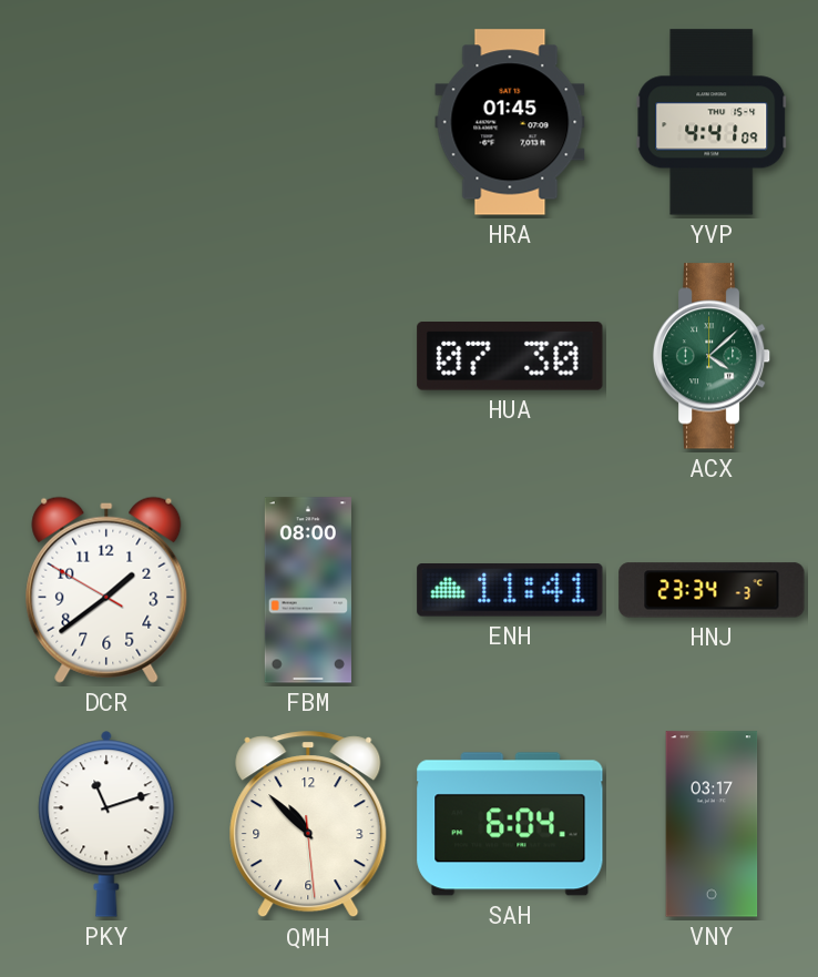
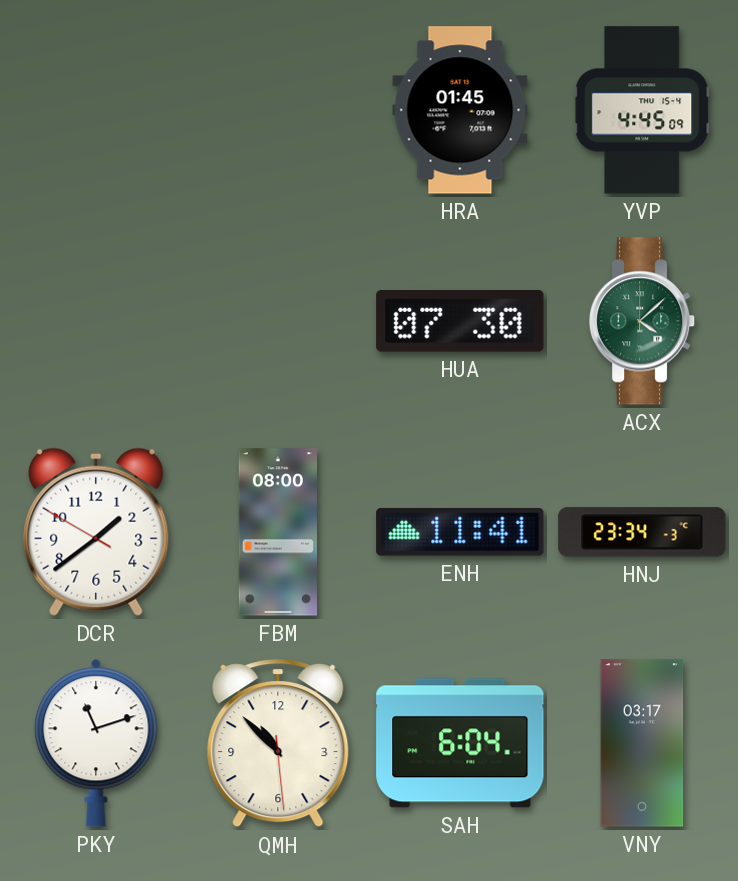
YVP: 4:41 -> 4:45
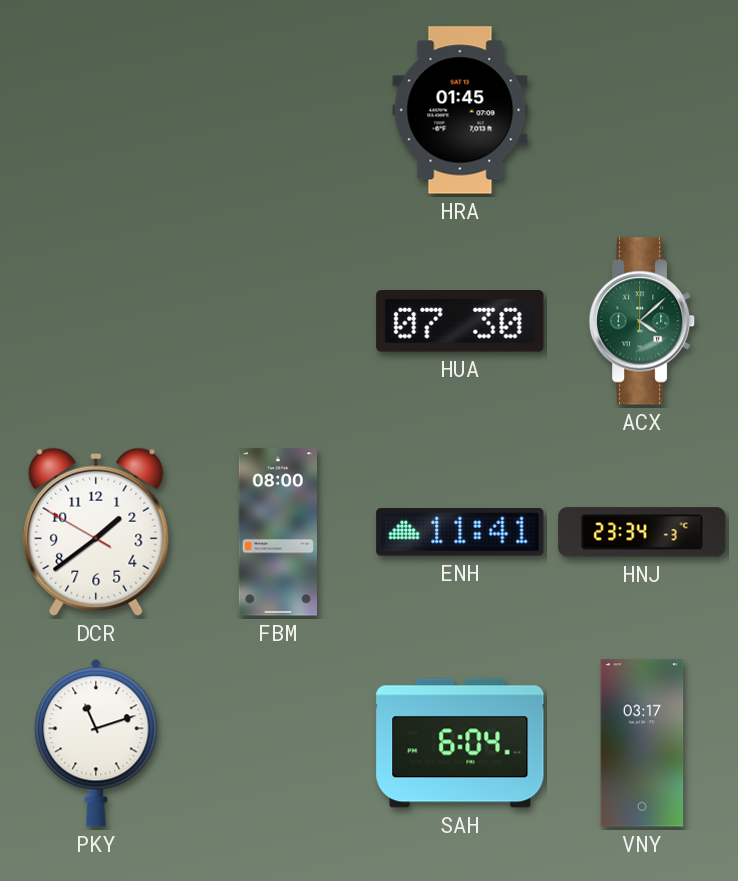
YVP: 4:45 -> none
QMH: 10:52 -> none
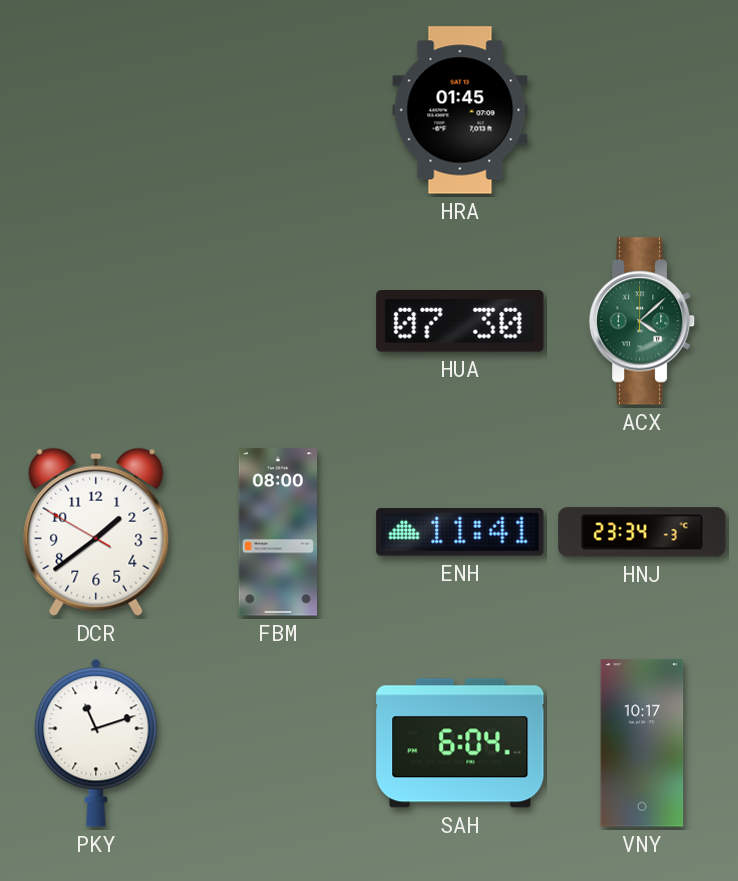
VNY: 03:17 -> 10:17
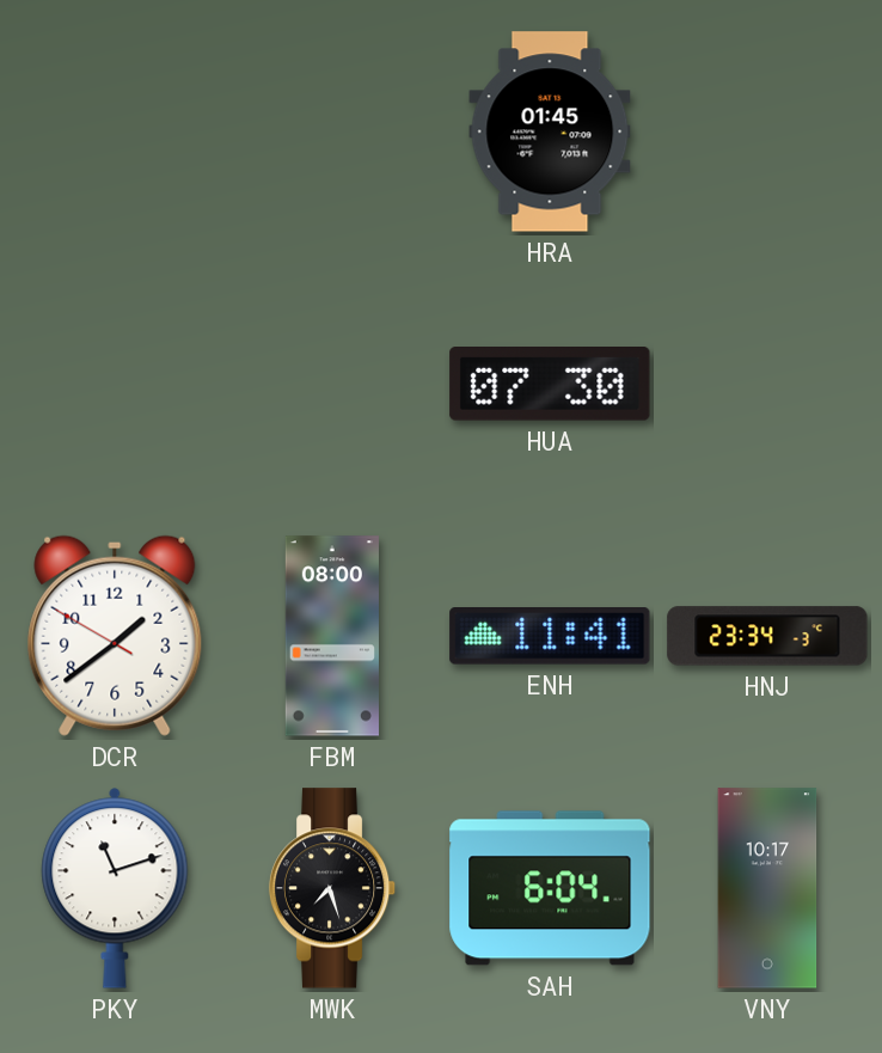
ACX: 4:08 -> none
MWK: none -> 7:27
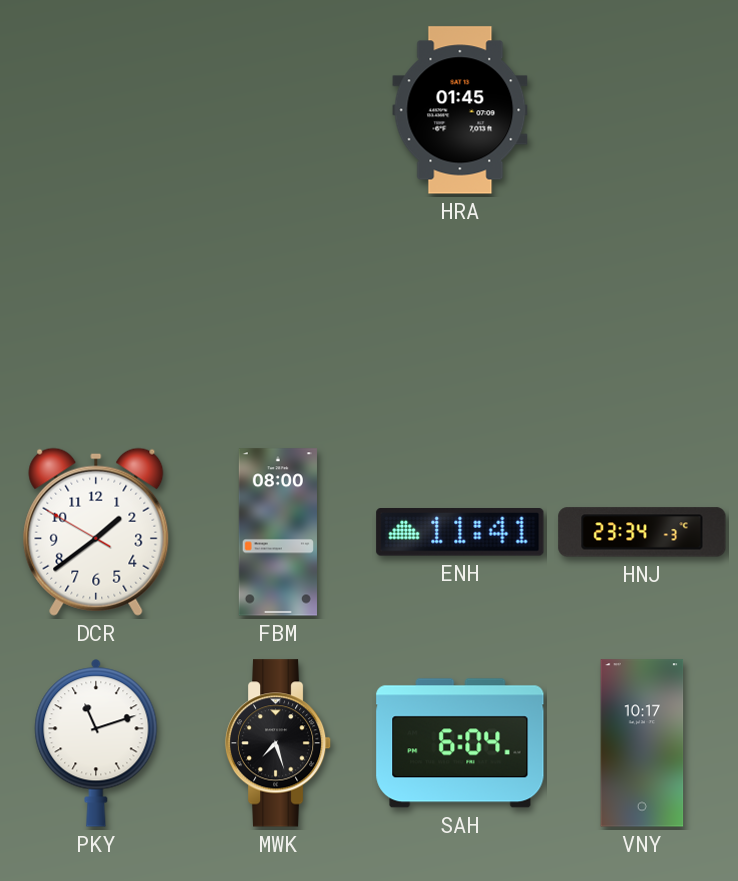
HUA: 07:30 -> none
